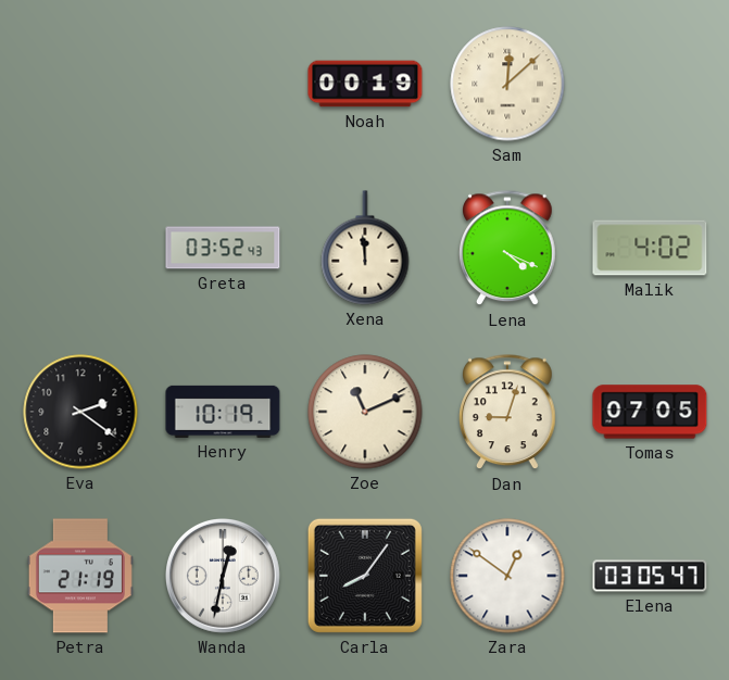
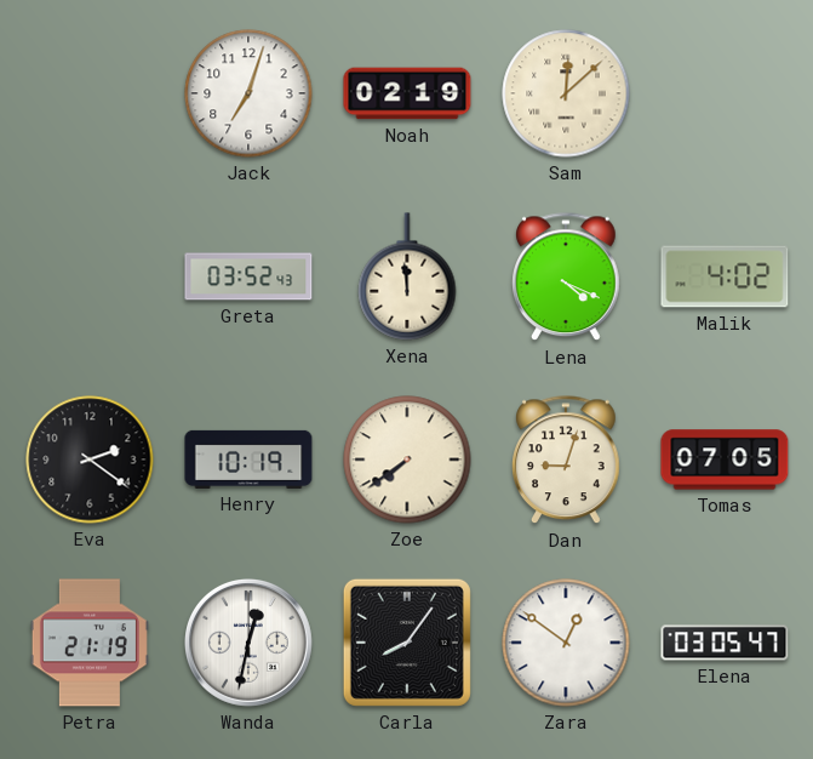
Jack: none -> 7:03
Noah: 00:19 -> 02:19
Zoe: 11:11 -> 7:39
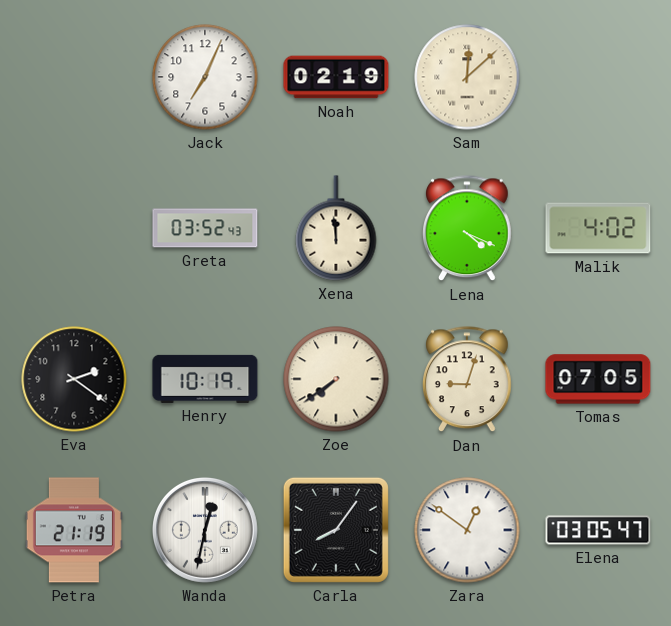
Jack: 7:03 -> 7:04
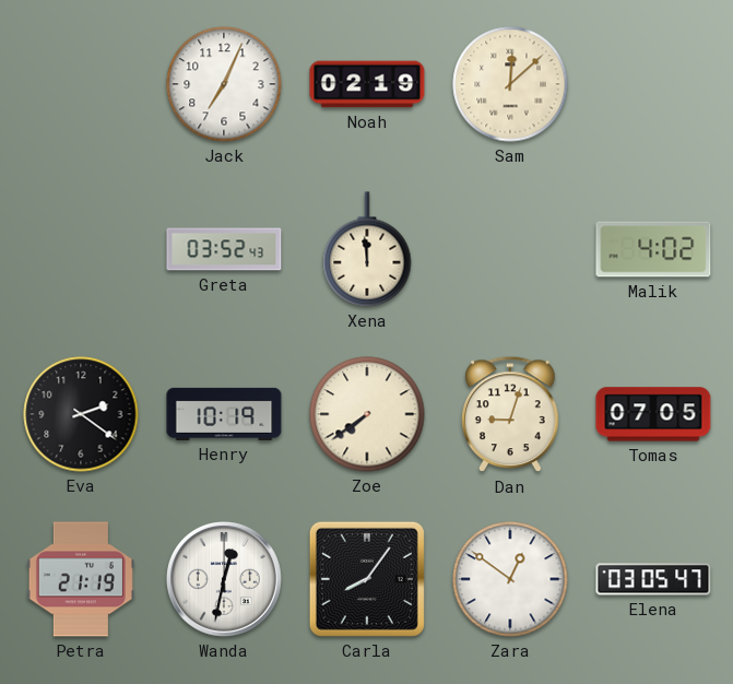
Lena: 4:19 -> none
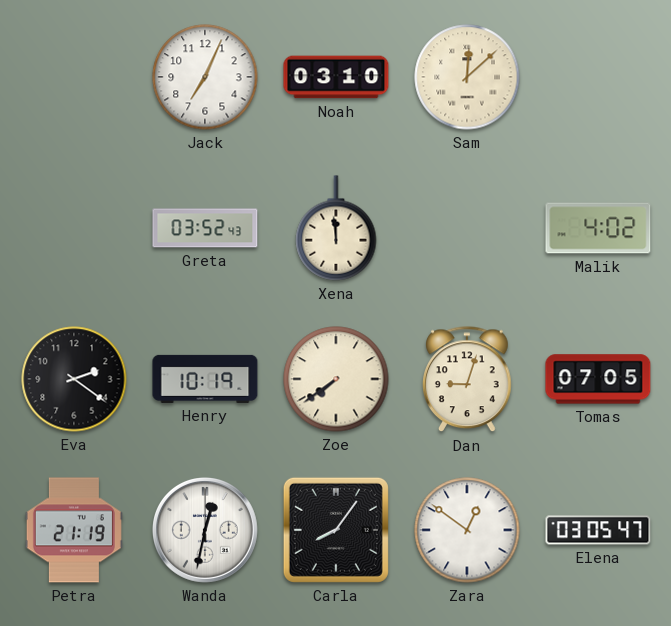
Noah: 02:19 -> 03:10
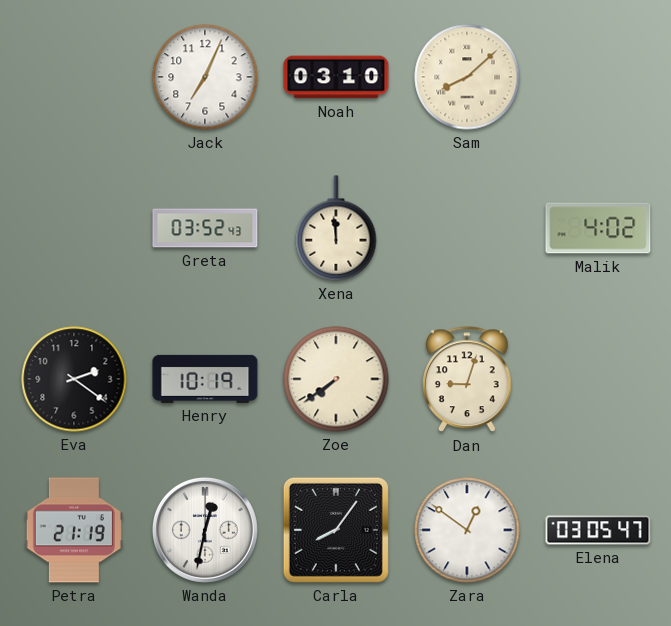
Sam: 12:08 -> 8:08
Tomas: 07:05 -> none
